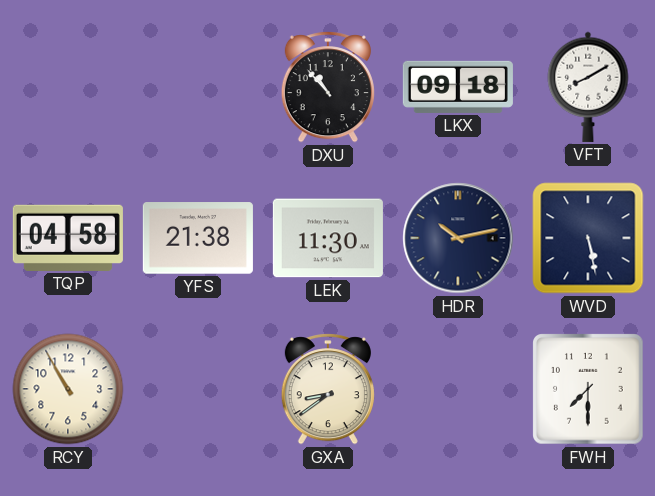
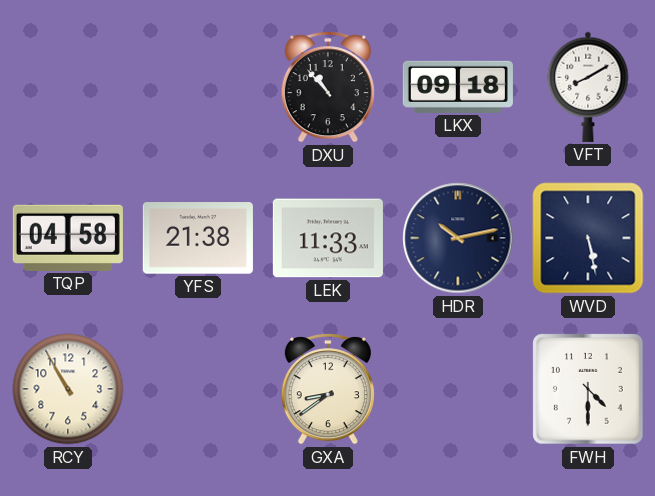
LEK: 11:30 -> 11:33
FWH: 7:30 -> 4:30
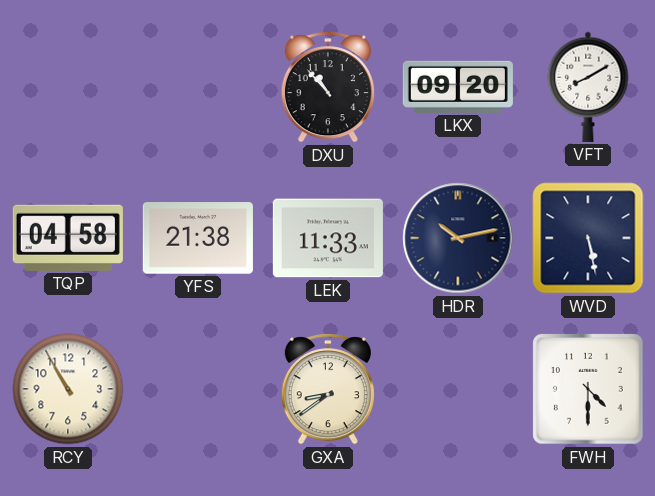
LKX: 09:18 -> 09:20
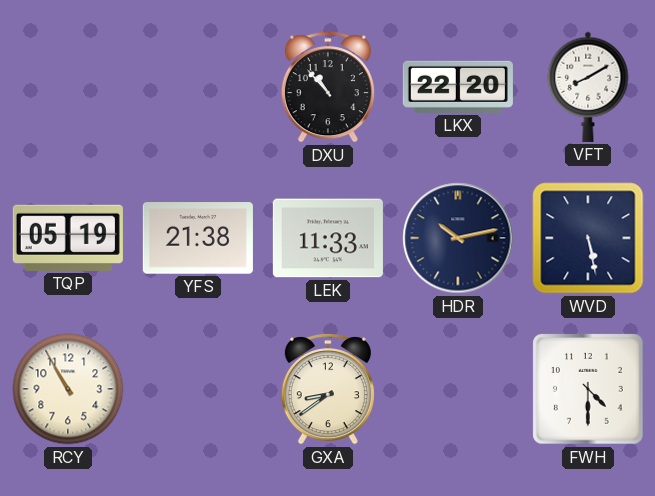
LKX: 09:20 -> 22:20
TQP: 04:58 -> 05:19
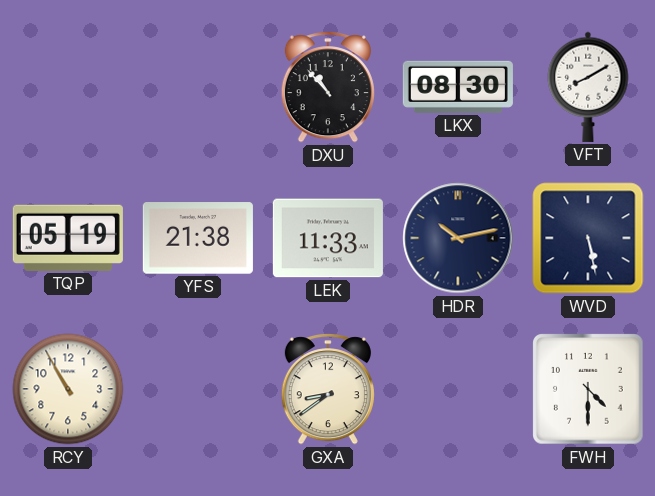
LKX: 22:20 -> 08:30
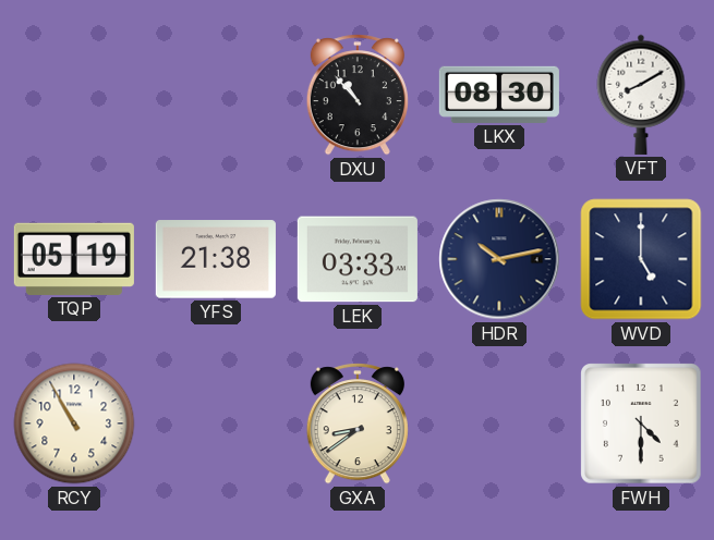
LEK: 11:33 -> 03:33
WVD: 5:28 -> 5:00
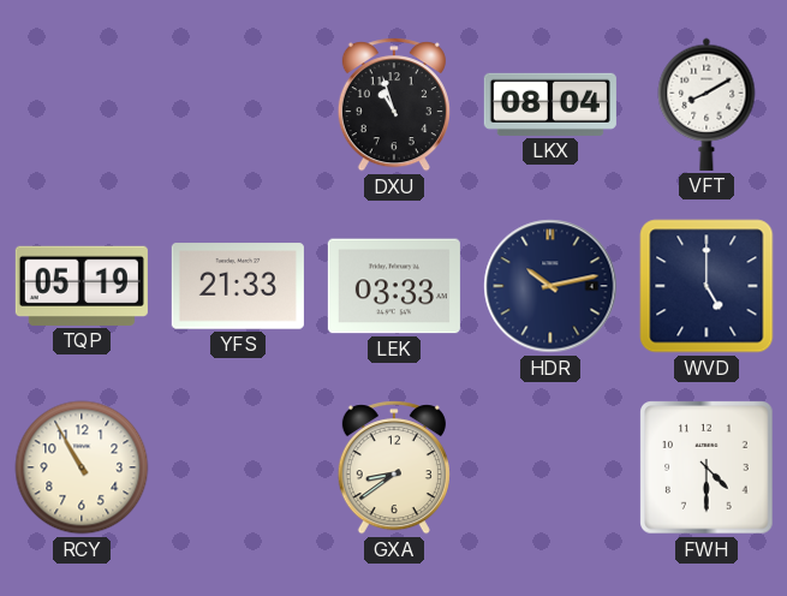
DXU: 10:53 -> 10:57
LKX: 08:30 -> 08:04
YFS: 21:38 -> 21:33
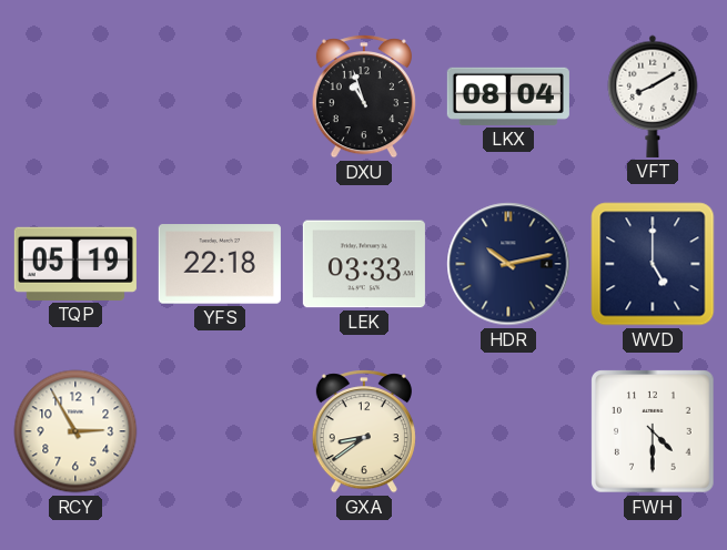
YFS: 21:33 -> 22:18
RCY: 10:55 -> 2:55
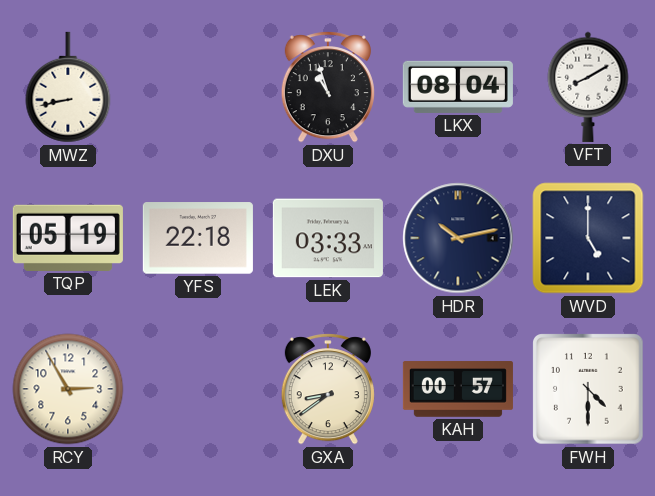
MWZ: none -> 8:43
KAH: none -> 00:57
